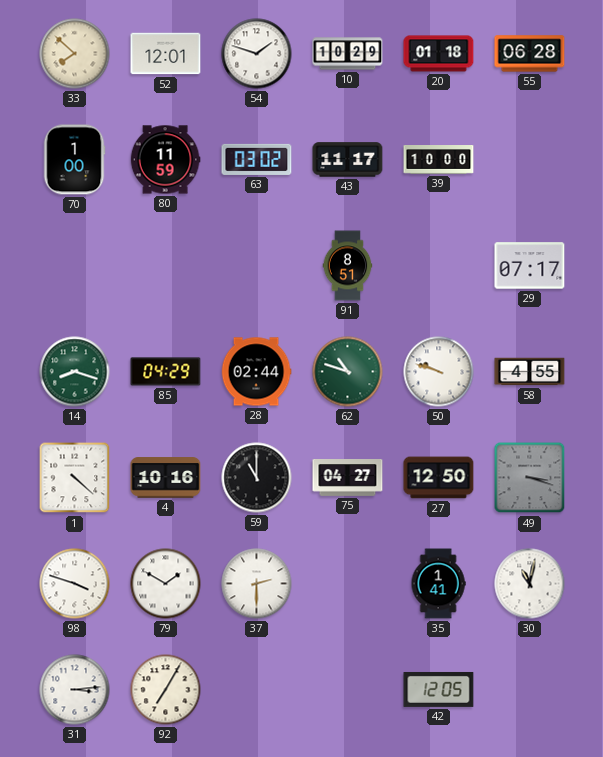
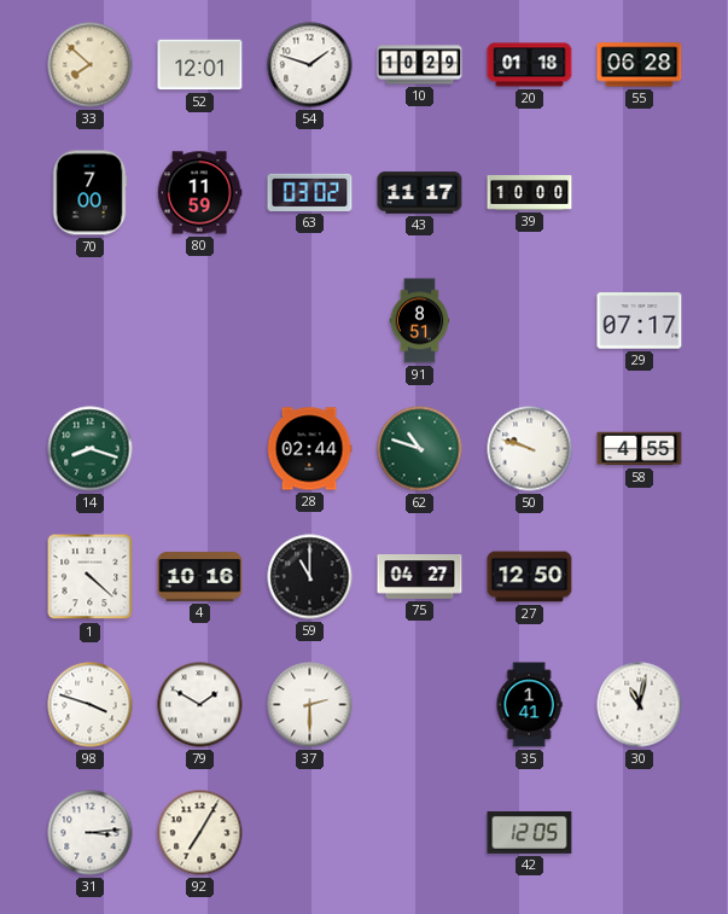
70: 1:00 -> 7:00
85: 04:29 -> none
49: 3:18 -> none
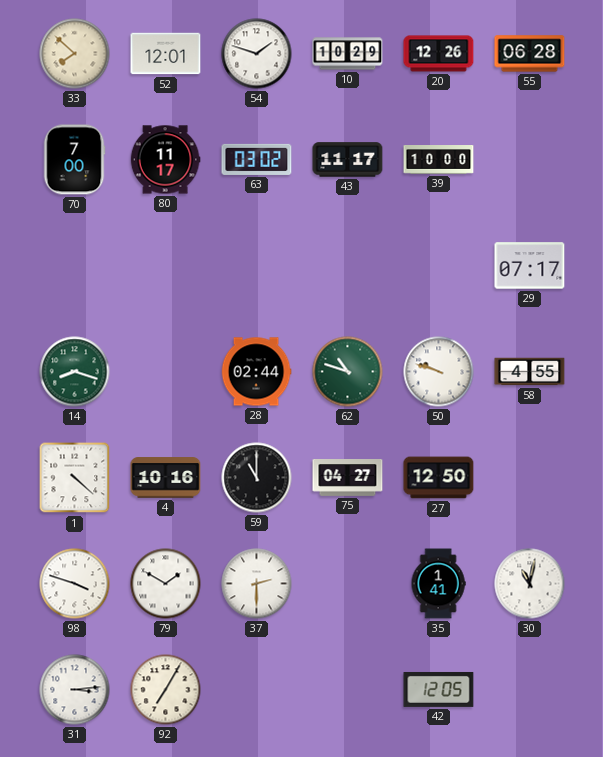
20: 01:18 -> 12:26
80: 11:59 -> 11:17
91: 8:51 -> none
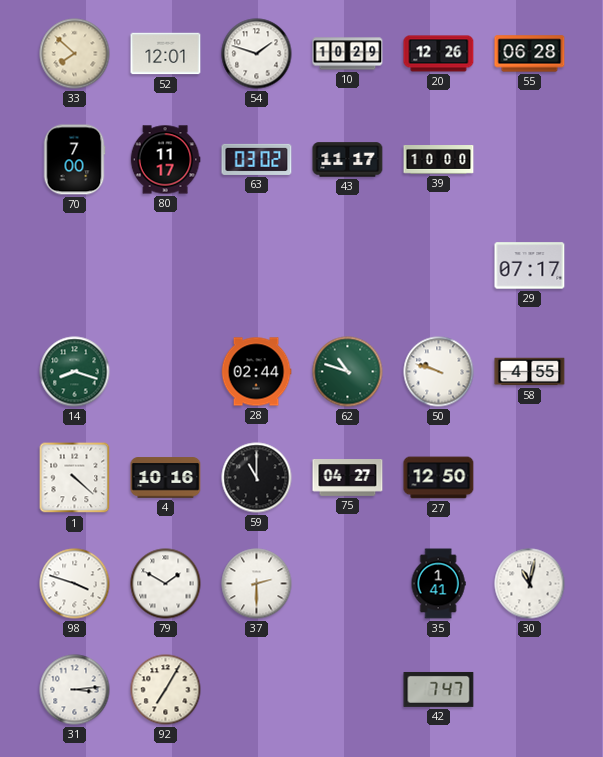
42: 12:05 -> 7:47
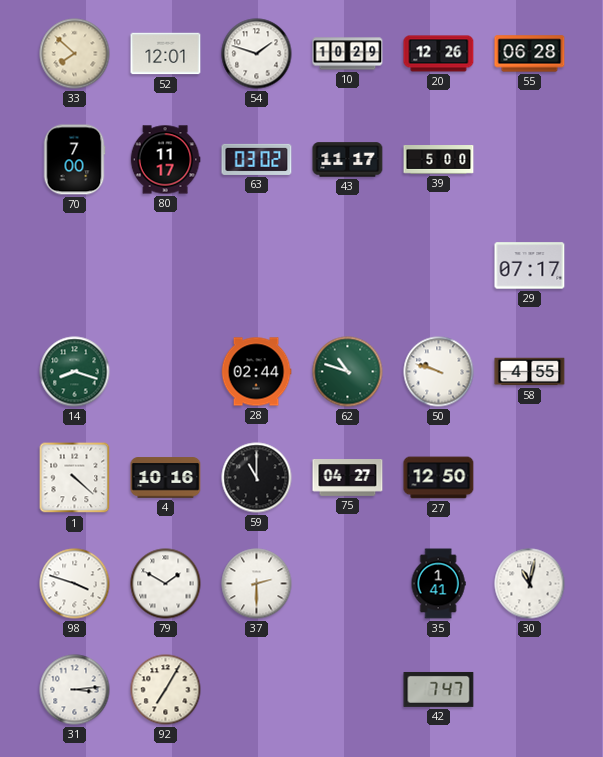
39: 10:00 -> 5:00
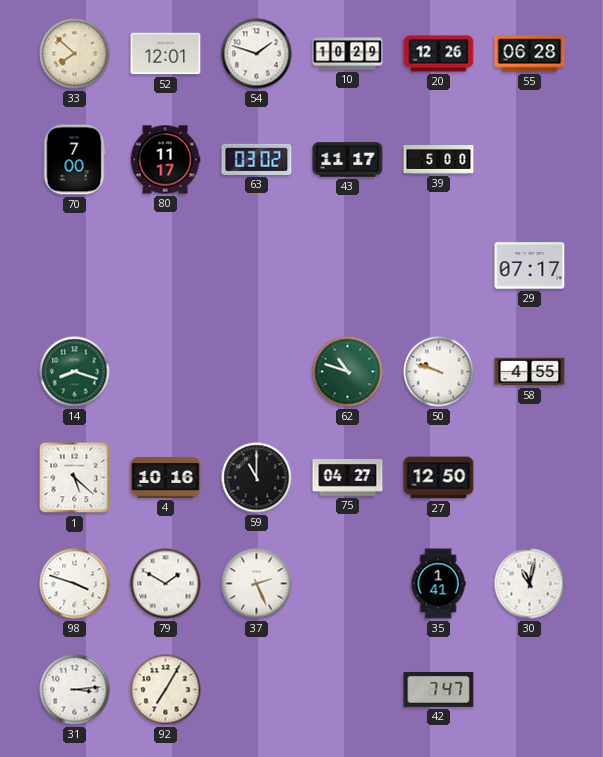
28: 02:44 -> none
1: 4:22 -> 5:22
37: 2:30 -> 2:26
